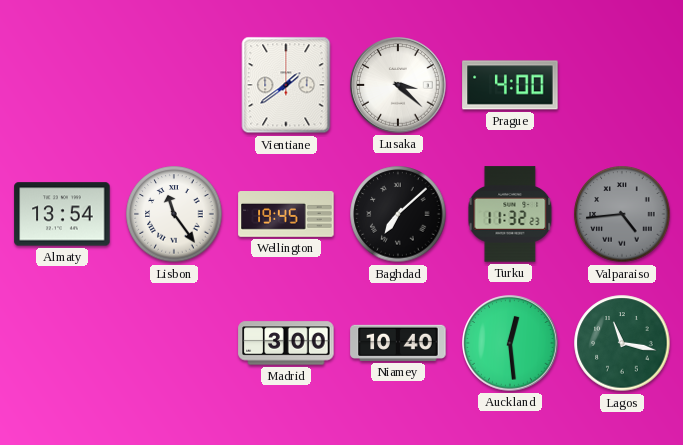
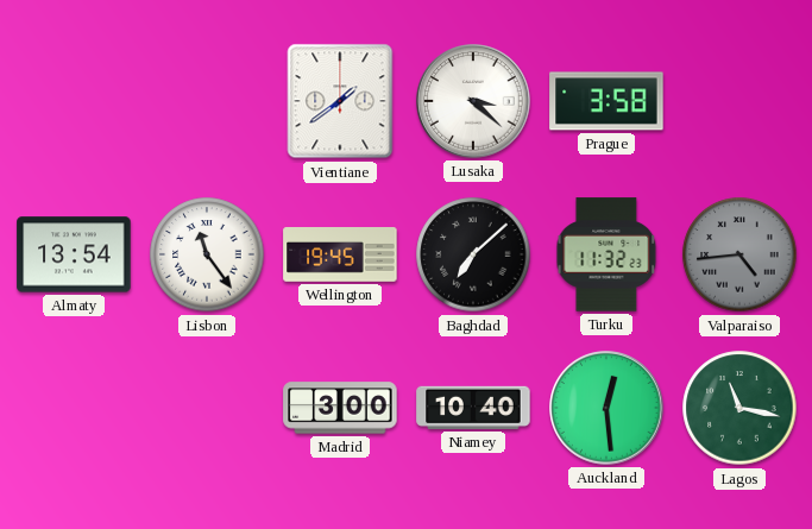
Prague: 4:00 -> 3:58
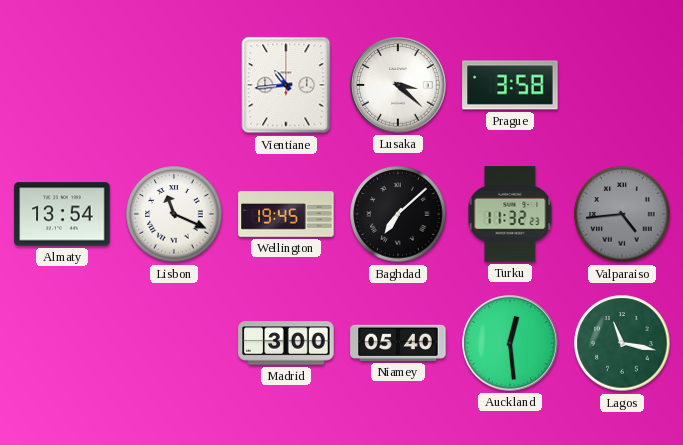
Vientiane: 1:39 -> 10:44
Lisbon: 11:24 -> 11:19
Niamey: 10:40 -> 05:40
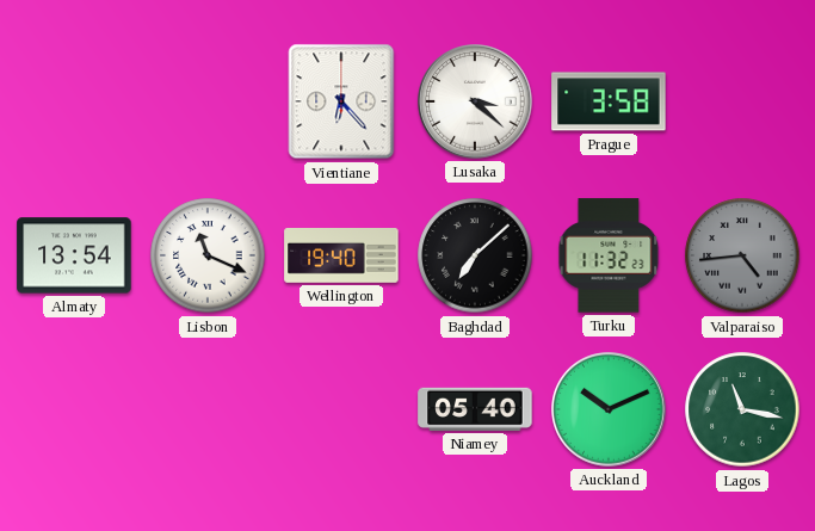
Vientiane: 10:44 -> 6:23
Wellington: 19:45 -> 19:40
Madrid: 3:00 -> none
Auckland: 12:29 -> 10:11
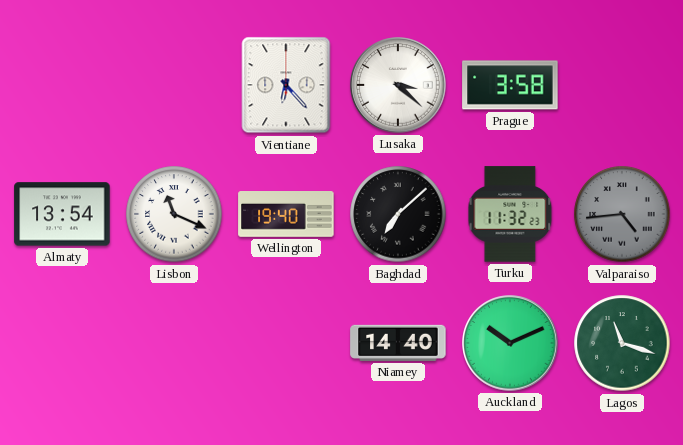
Niamey: 05:40 -> 14:40
Lagos: 11:17 -> 11:18
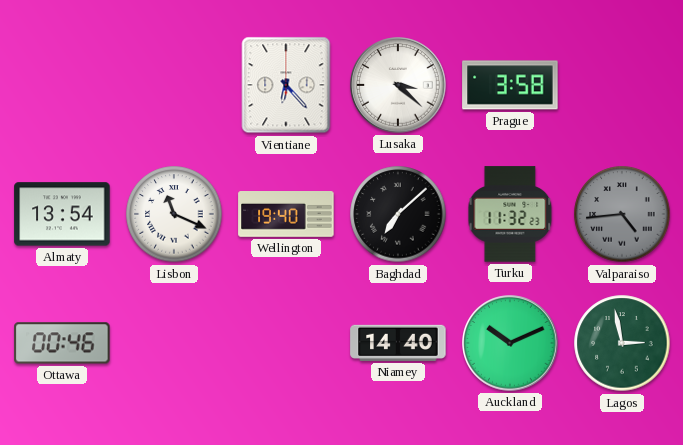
Ottawa: none -> 00:46
Lagos: 11:18 -> 2:58
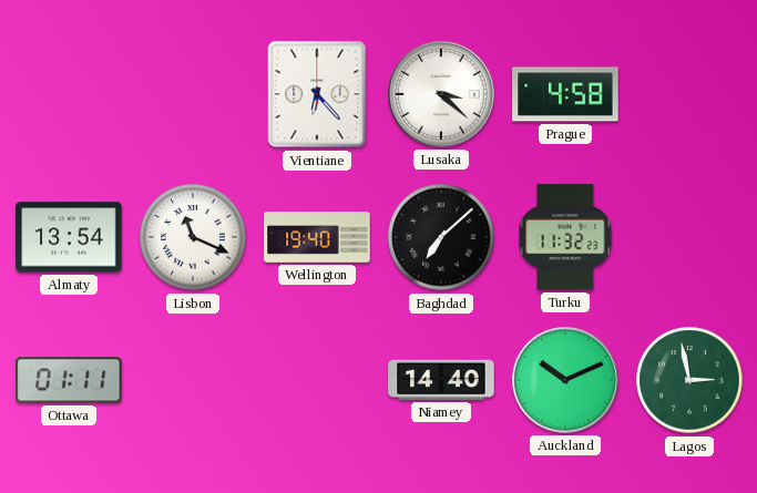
Prague: 3:58 -> 4:58
Valparaiso: 4:44 -> none
Ottawa: 00:46 -> 01:11
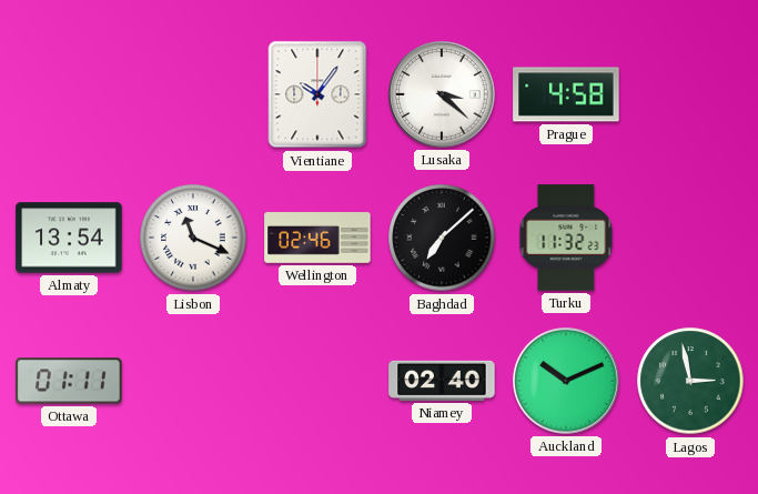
Vientiane: 6:23 -> 10:06
Wellington: 19:40 -> 02:46
Niamey: 14:40 -> 02:40
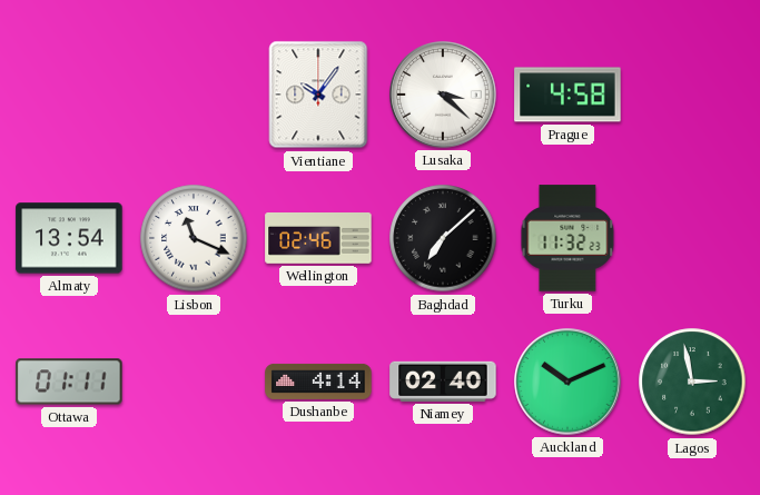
Dushanbe: none -> 4:14
